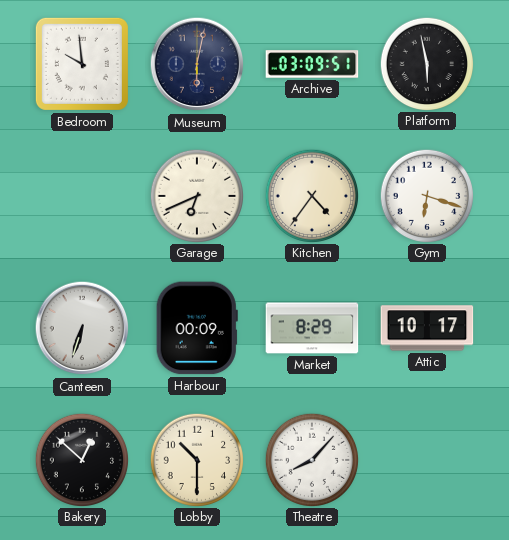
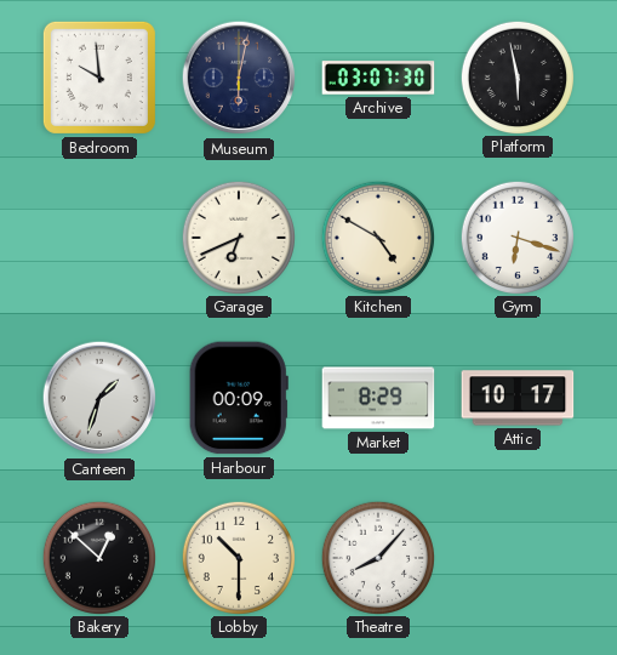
Archive: 03:09 -> 03:07
Kitchen: 4:36 -> 4:50
Canteen: 6:33 -> 1:33
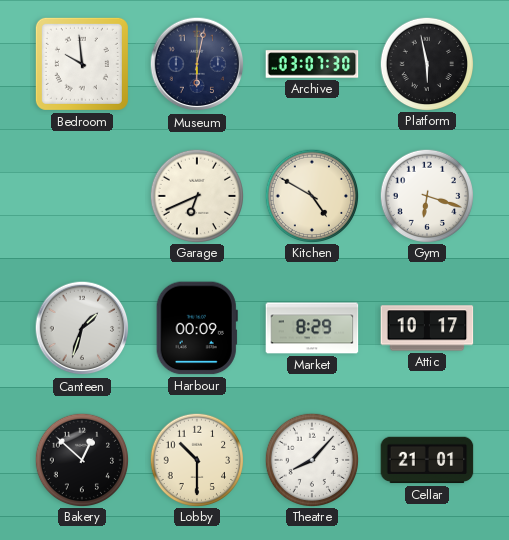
Cellar: none -> 21:01
